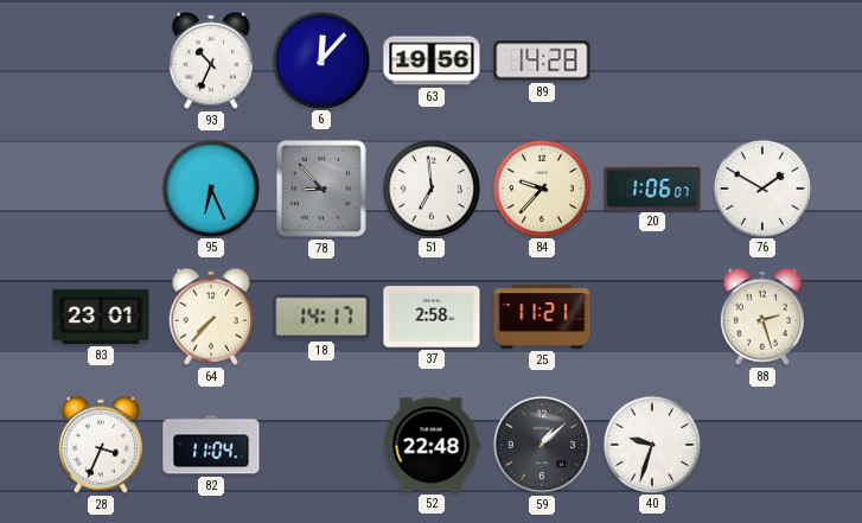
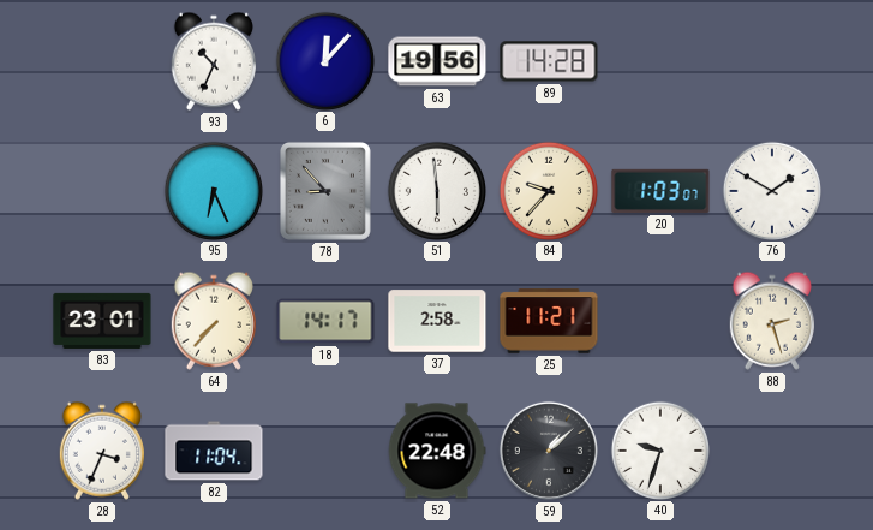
51: 6:59 -> 5:59
20: 1:06 -> 1:03
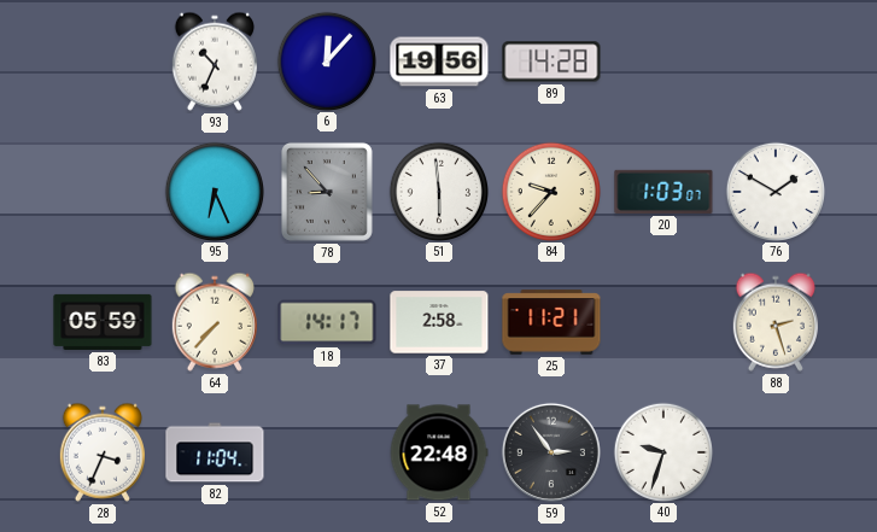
83: 23:01 -> 05:59
59: 1:08 -> 2:54
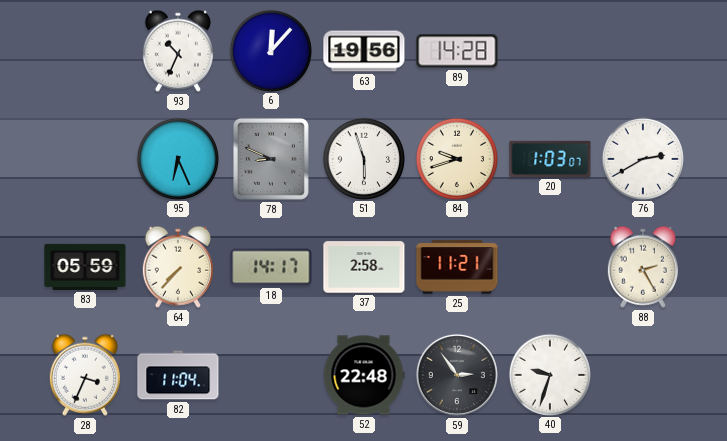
78: 8:53 -> 8:49
51: 5:59 -> 5:57
84: 9:37 -> 9:42
76: 1:50 -> 2:40
88: 2:27 -> 2:25
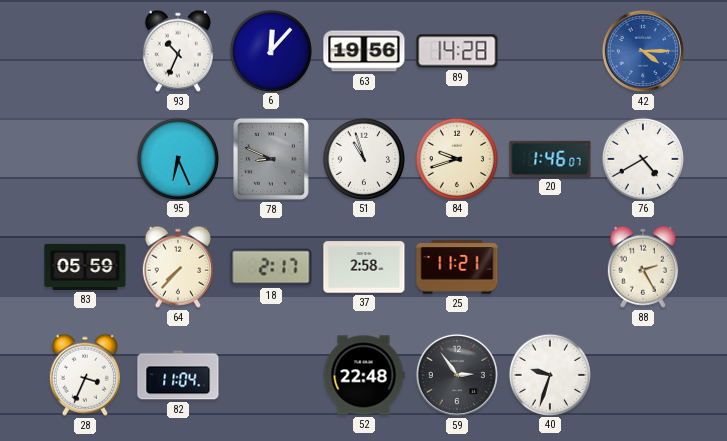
42: none -> 4:15
51: 5:57 -> 10:57
20: 1:03 -> 1:46
76: 2:40 -> 4:40
18: 14:17 -> 2:17
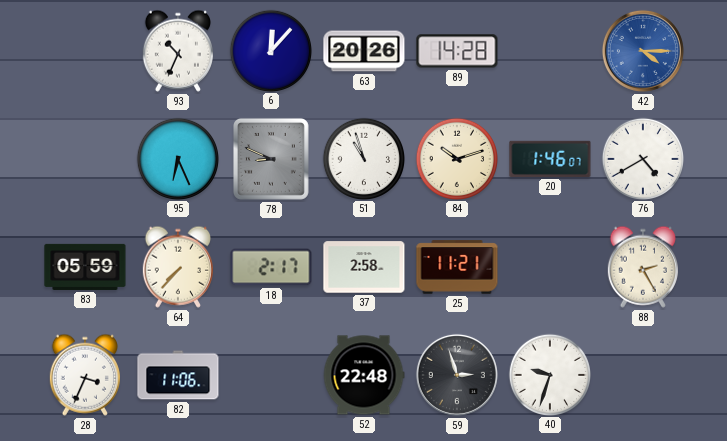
63: 19:56 -> 20:26
84: 9:42 -> 10:12
82: 11:04 -> 11:06
59: 2:54 -> 2:57
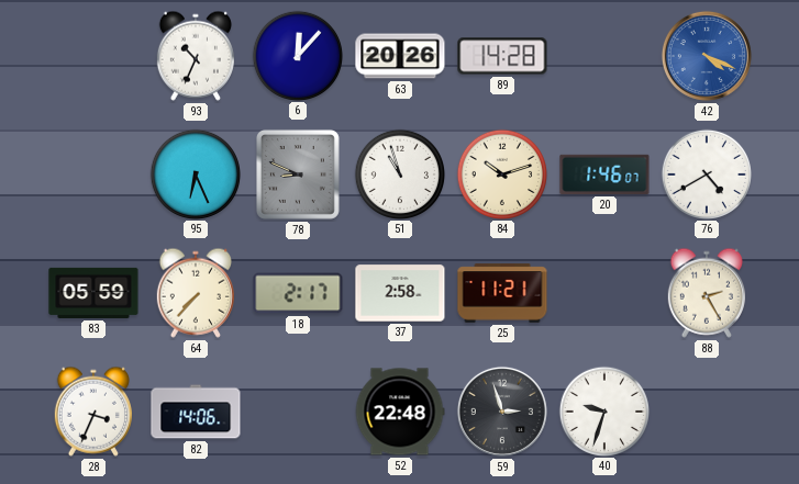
42: 4:15 -> 4:19
82: 11:06 -> 14:06
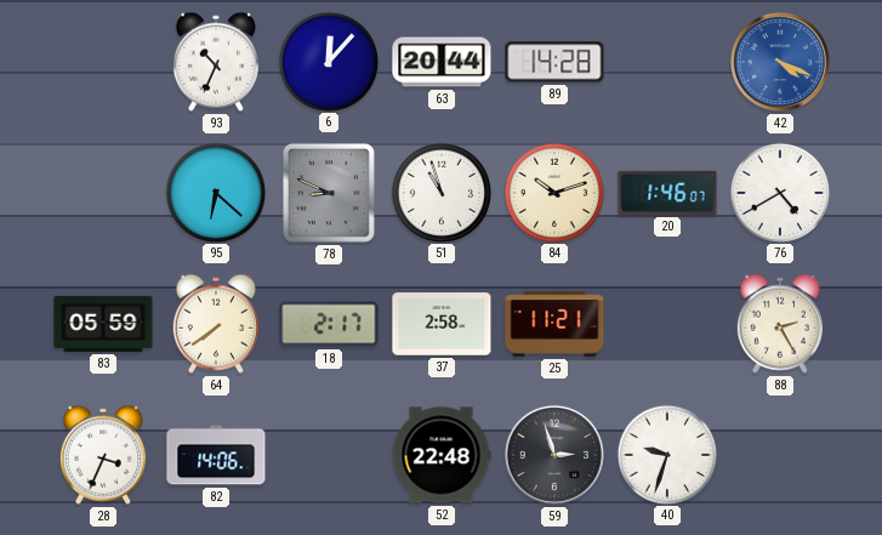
63: 20:26 -> 20:44
95: 6:26 -> 6:22
64: 7:37 -> 7:39
